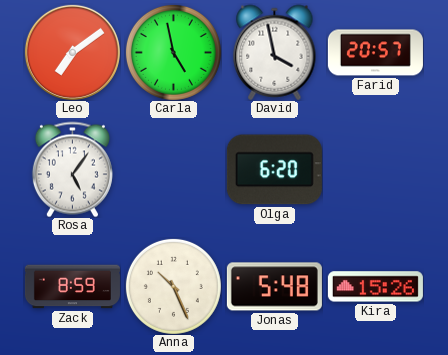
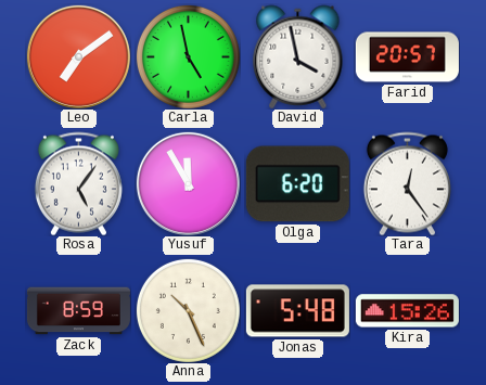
Yusuf: none -> 11:55
Tara: none -> 12:24
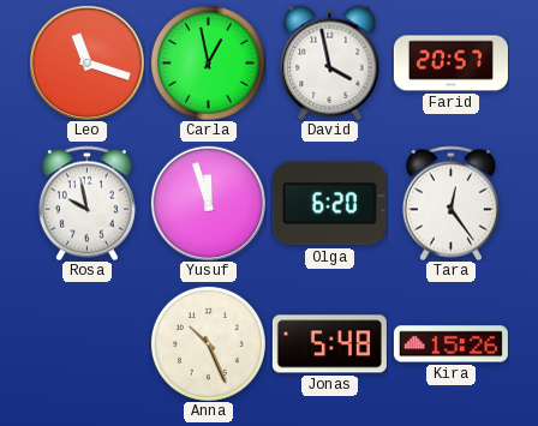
Leo: 7:09 -> 11:18
Carla: 4:58 -> 12:58
Rosa: 5:06 -> 9:58
Yusuf: 11:55 -> 11:57
Zack: 8:59 -> none
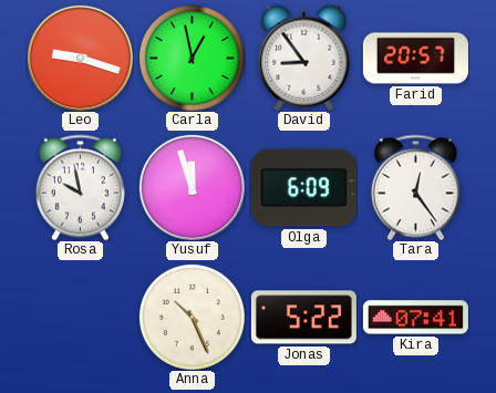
Leo: 11:18 -> 9:18
David: 3:58 -> 8:54
Olga: 6:20 -> 6:09
Jonas: 5:48 -> 5:22
Kira: 15:26 -> 07:41
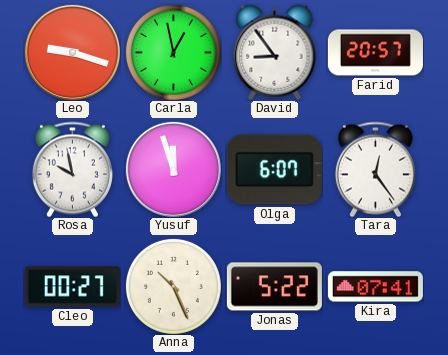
Olga: 6:09 -> 6:07
Cleo: none -> 00:27
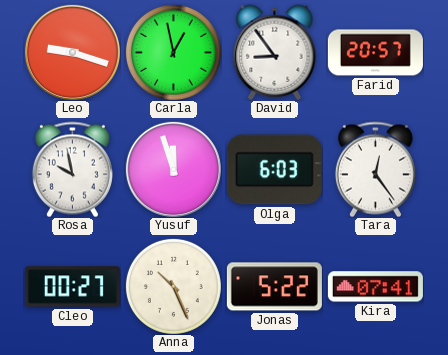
Olga: 6:07 -> 6:03
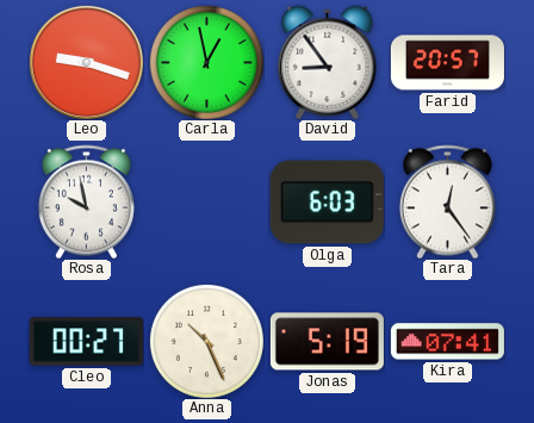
Yusuf: 11:57 -> none
Jonas: 5:22 -> 5:19
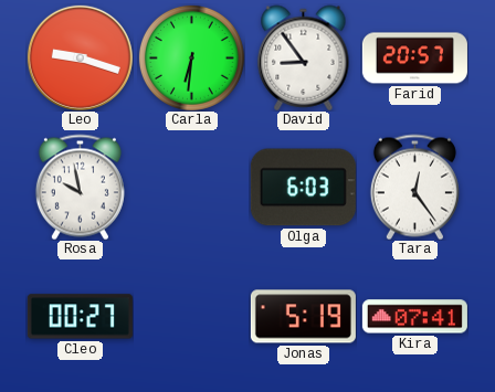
Carla: 12:58 -> 6:31
Anna: 10:26 -> none
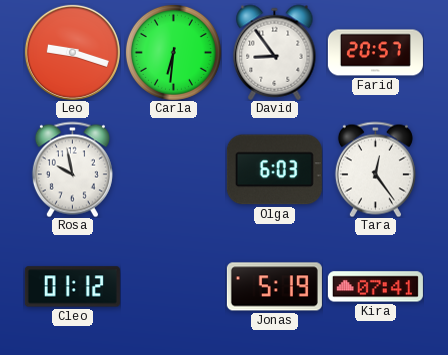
Cleo: 00:27 -> 01:12
